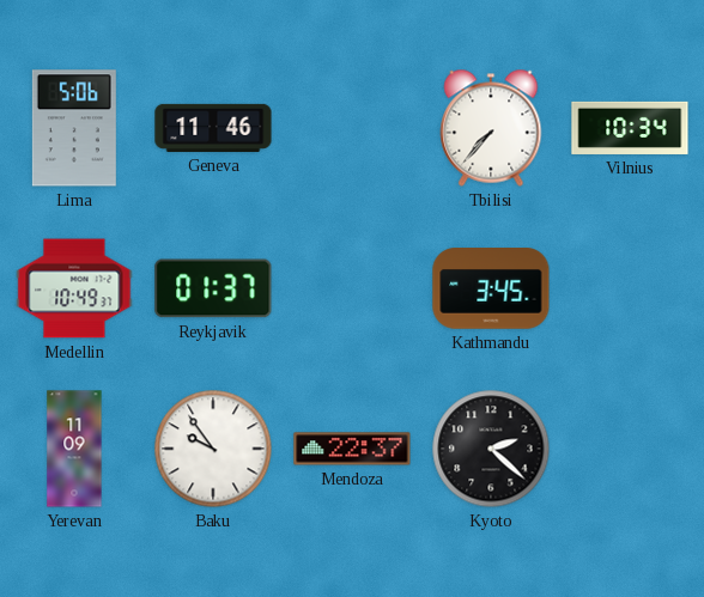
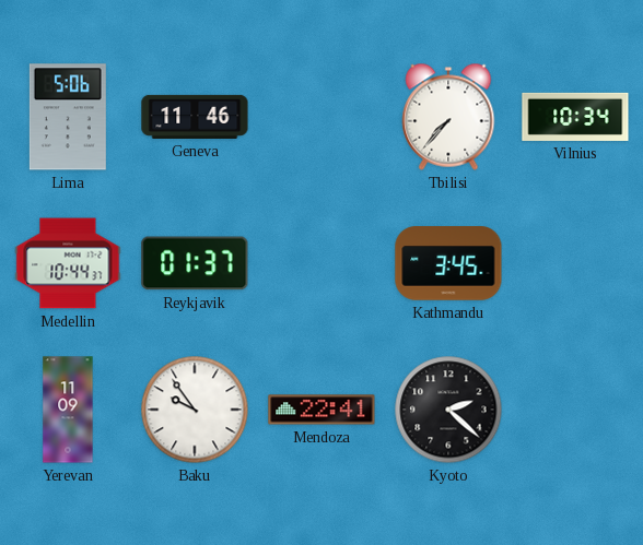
Medellin: 10:49 -> 10:44
Mendoza: 22:37 -> 22:41
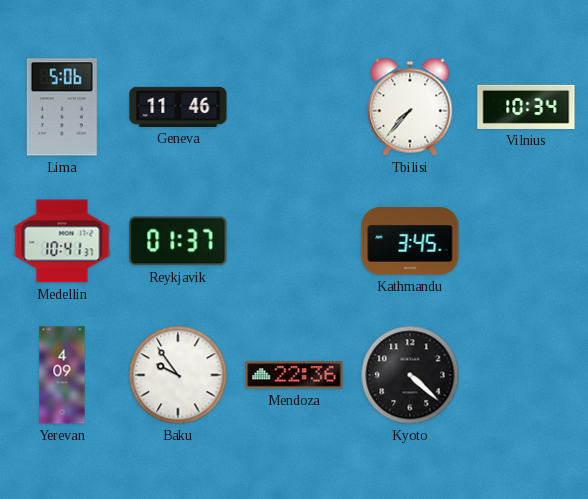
Medellin: 10:44 -> 10:41
Yerevan: 11:09 -> 4:09
Mendoza: 22:41 -> 22:36
Kyoto: 2:22 -> 4:22
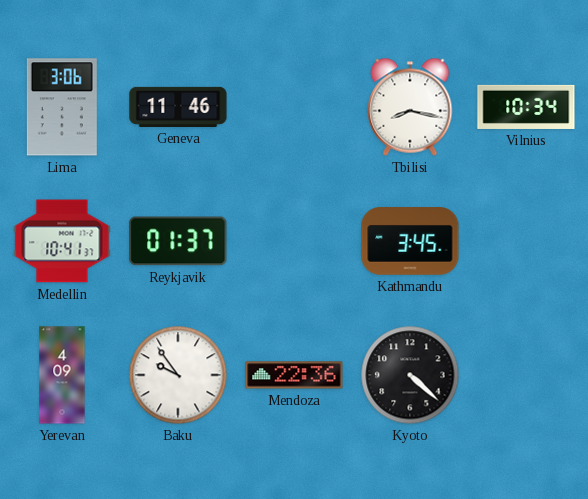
Lima: 5:06 -> 3:06
Tbilisi: 7:37 -> 8:17
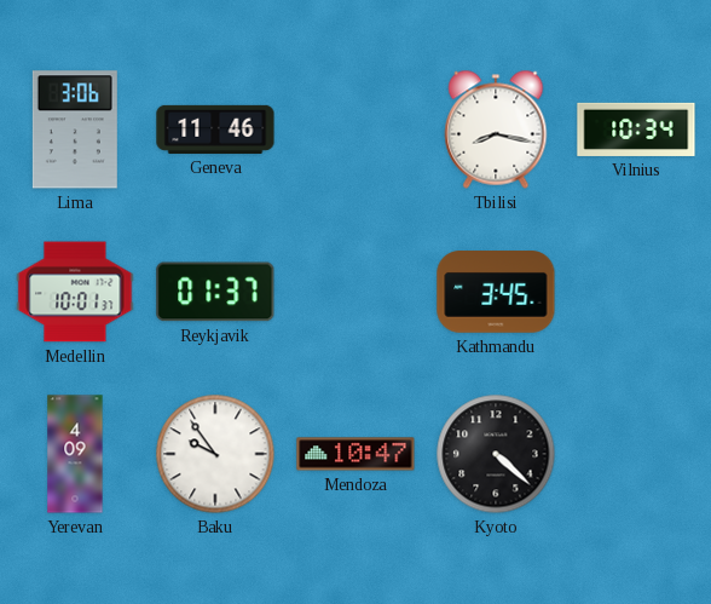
Medellin: 10:41 -> 10:01
Mendoza: 22:36 -> 10:47
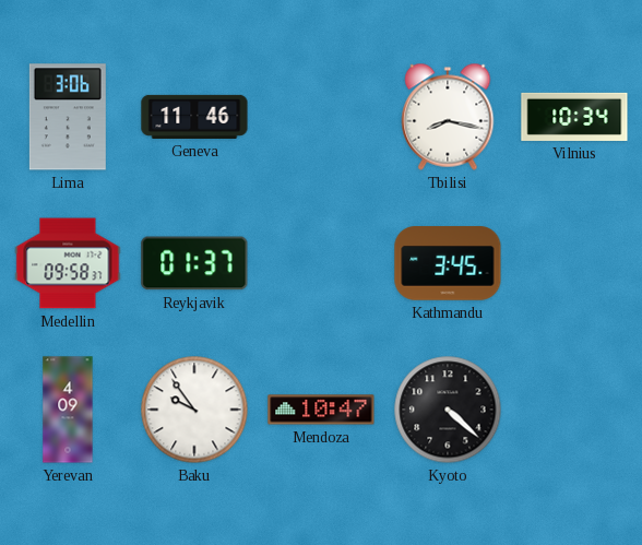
Medellin: 10:01 -> 09:58
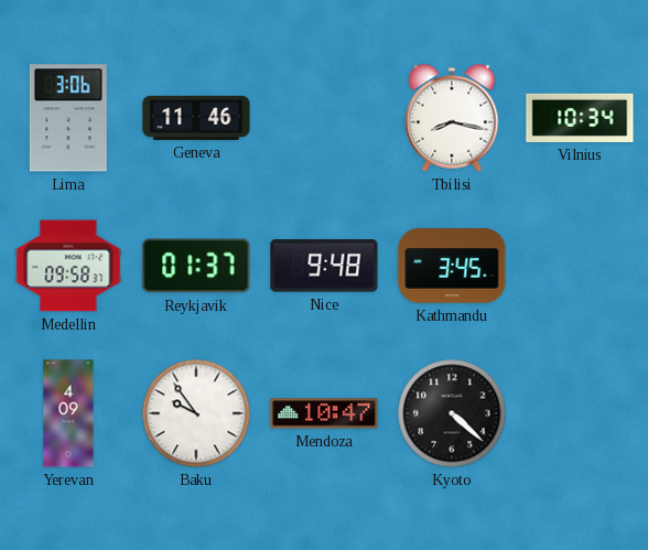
Nice: none -> 9:48
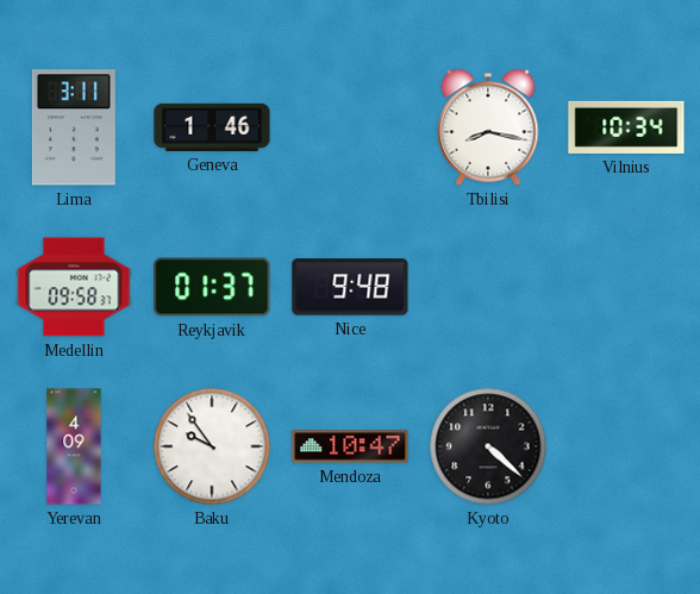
Lima: 3:06 -> 3:11
Geneva: 11:46 -> 1:46
Kathmandu: 3:45 -> none
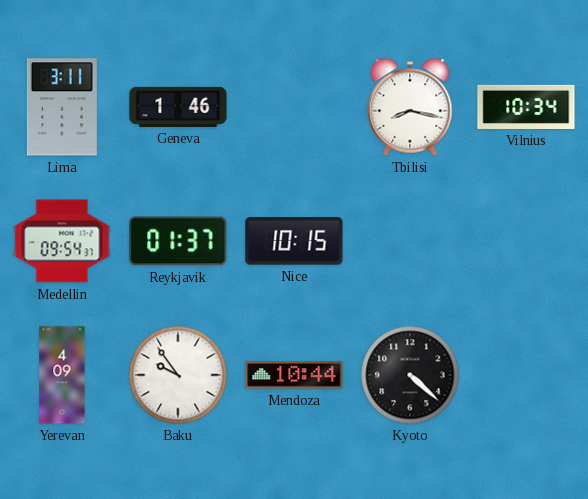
Medellin: 09:58 -> 09:54
Nice: 9:48 -> 10:15
Mendoza: 10:47 -> 10:44
